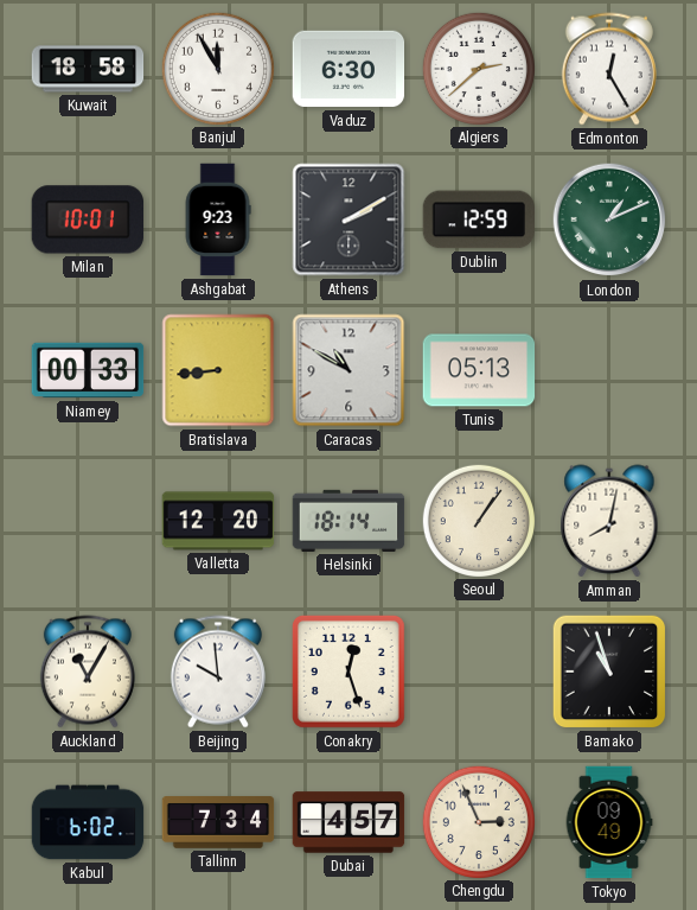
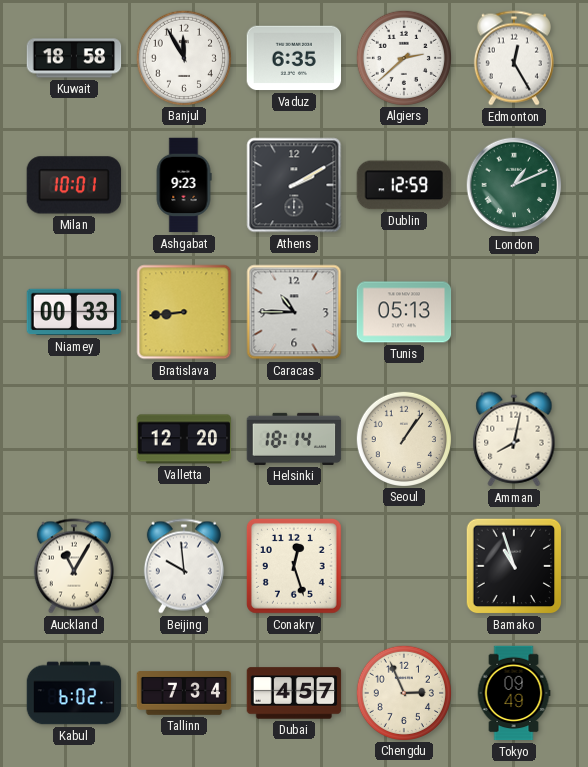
Vaduz: 6:30 -> 6:35
Caracas: 10:50 -> 10:45
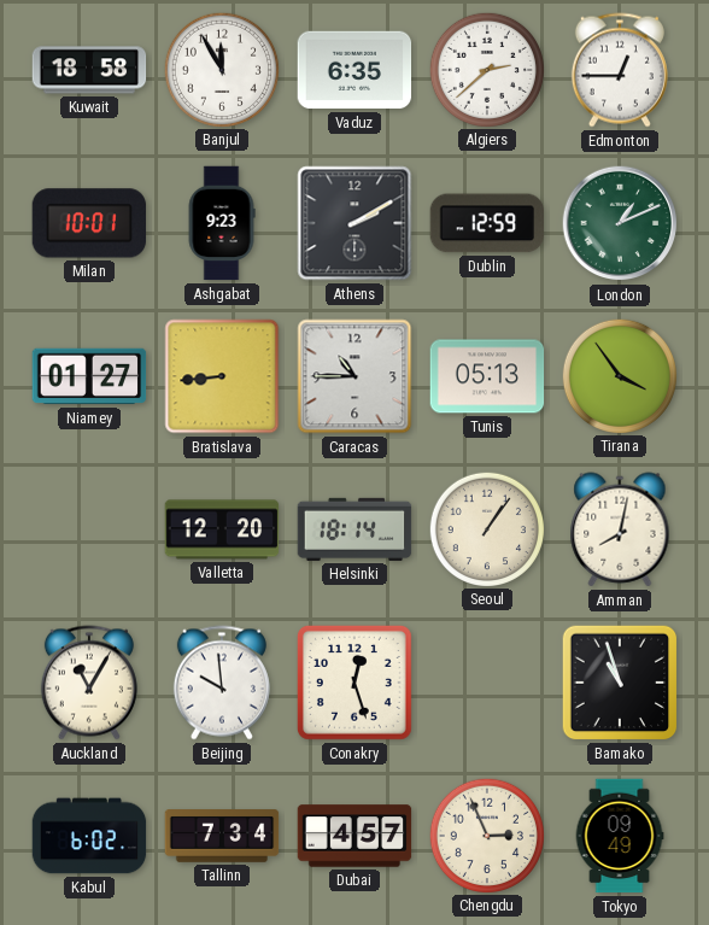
Edmonton: 12:25 -> 12:45
Niamey: 00:33 -> 01:27
Tirana: none -> 3:54
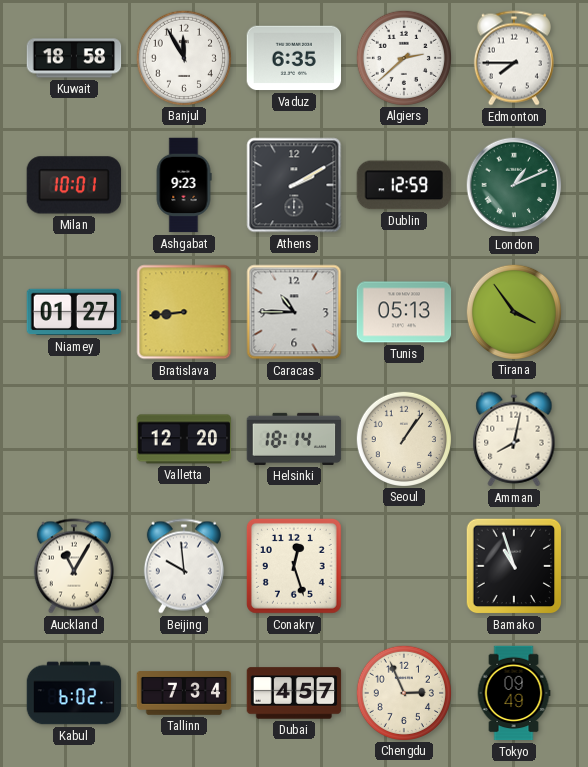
Edmonton: 12:45 -> 7:45
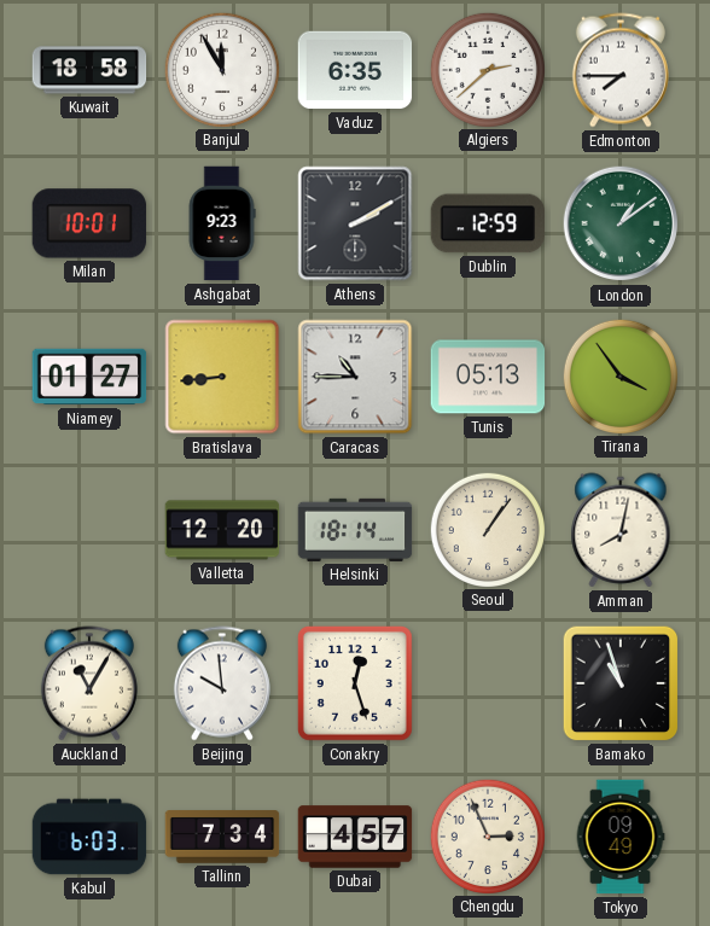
London: 1:11 -> 1:09
Kabul: 6:02 -> 6:03
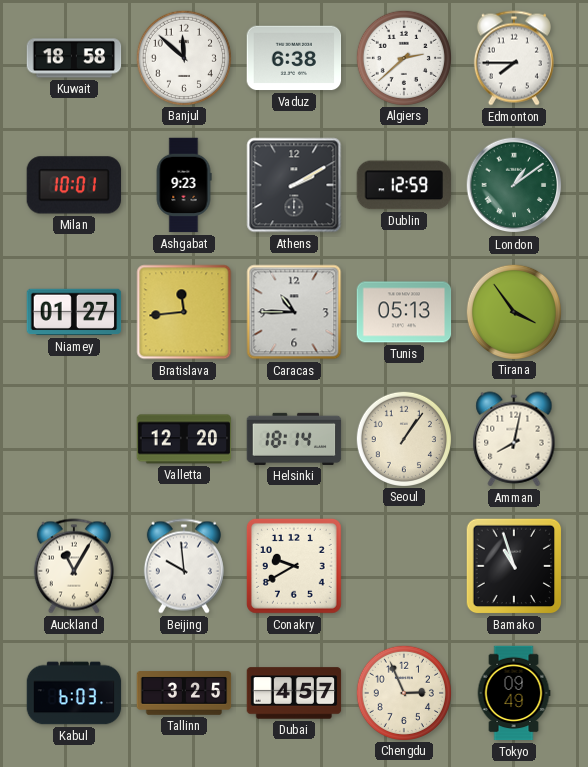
Banjul: 11:55 -> 11:52
Vaduz: 6:35 -> 6:38
Bratislava: 8:44 -> 11:44
Conakry: 12:27 -> 9:40
Tallinn: 7:34 -> 3:25
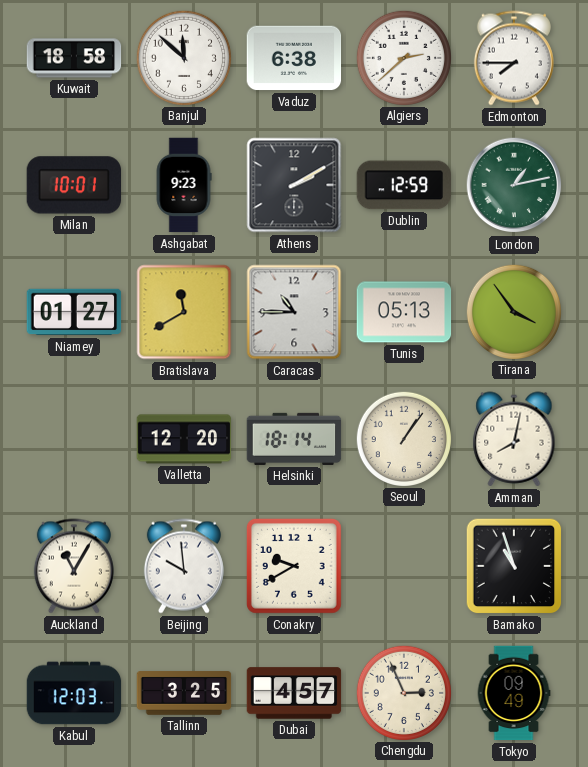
London: 1:09 -> 1:13
Bratislava: 11:44 -> 11:40
Kabul: 6:03 -> 12:03
